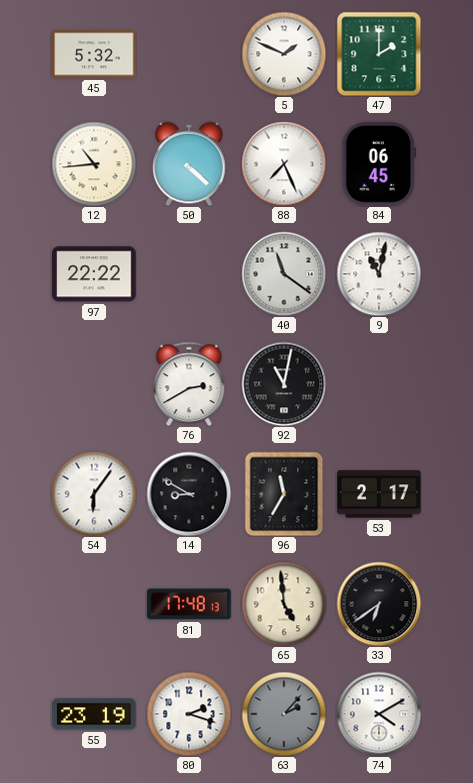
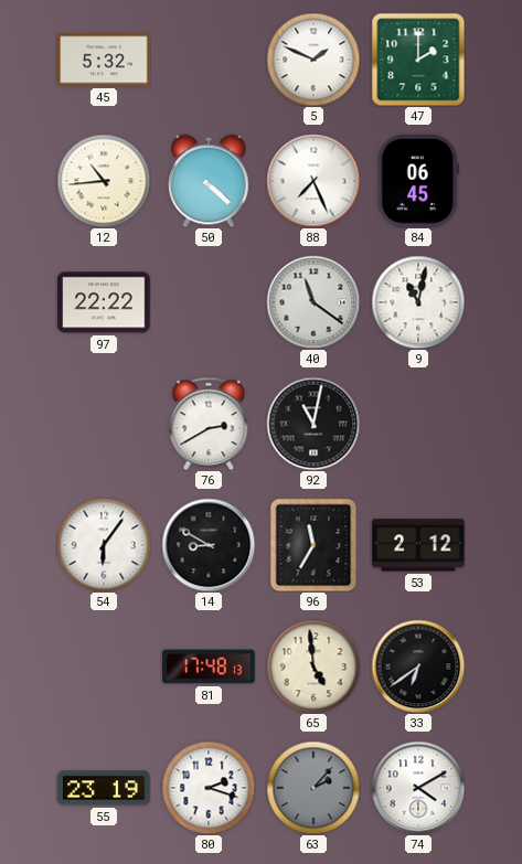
53: 2:17 -> 2:12
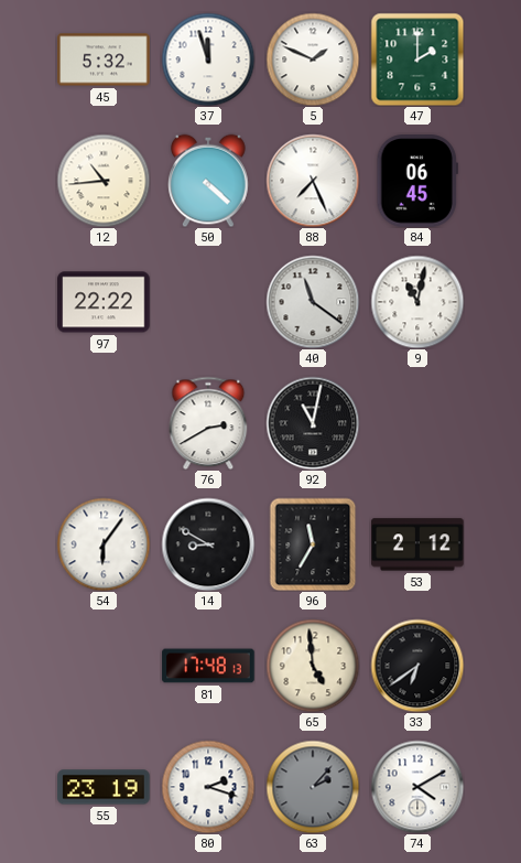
37: none -> 11:57
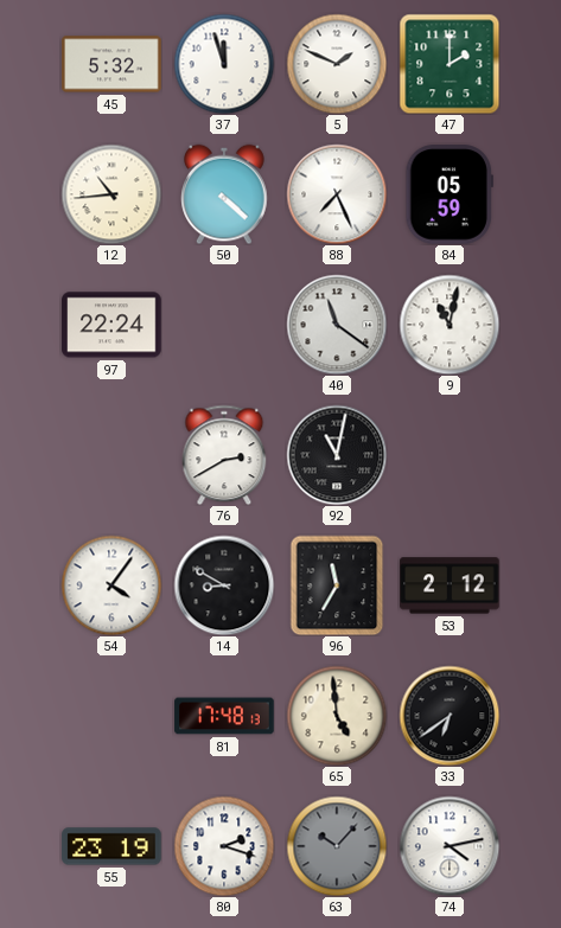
84: 06:45 -> 05:59
97: 22:22 -> 22:24
54: 6:06 -> 4:06
63: 2:07 -> 10:07
74: 4:10 -> 4:13
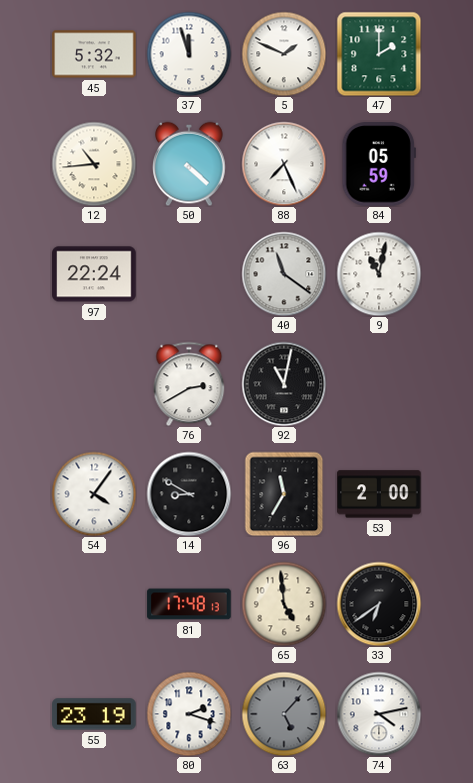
53: 2:12 -> 2:00
63: 10:07 -> 5:07
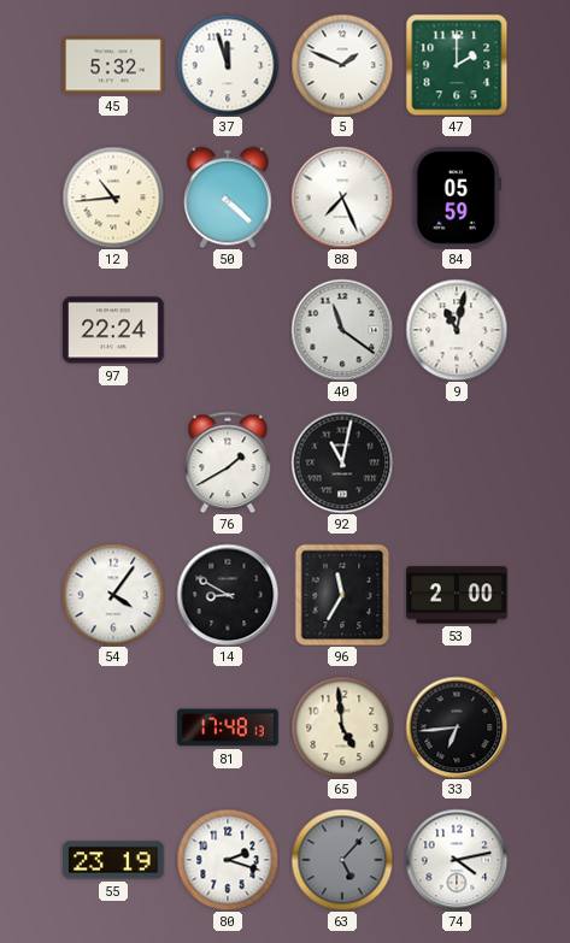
76: 2:40 -> 1:40
33: 6:39 -> 6:44
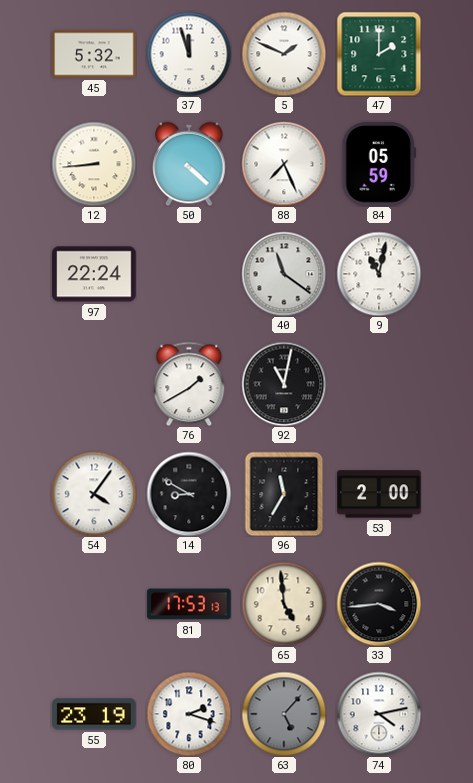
12: 10:44 -> 8:44
81: 17:48 -> 17:53
33: 6:44 -> 3:44
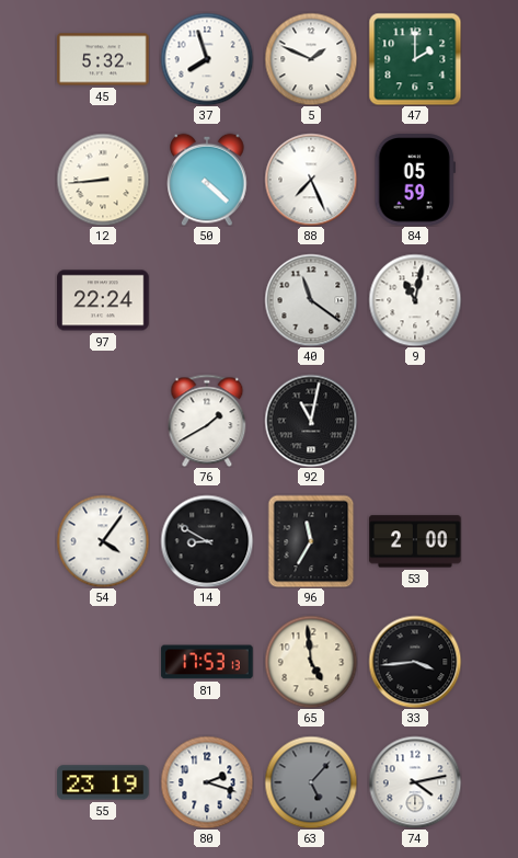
37: 11:57 -> 7:57
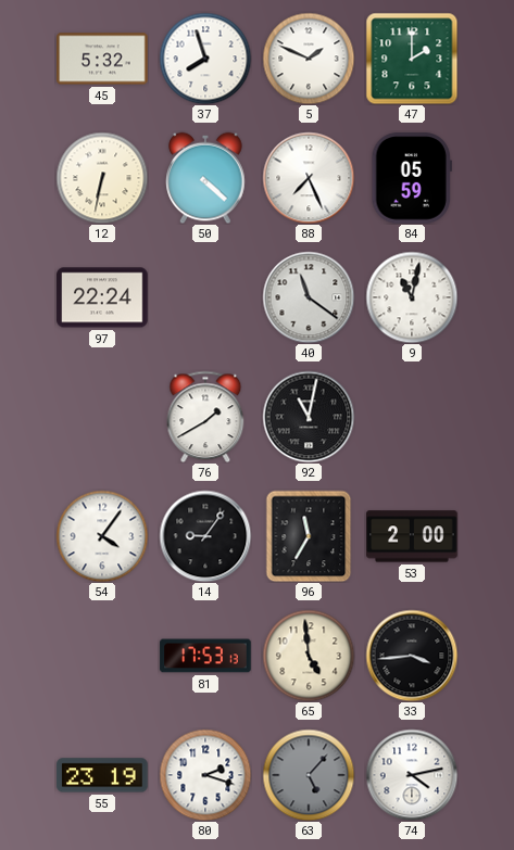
12: 8:44 -> 6:32
14: 8:50 -> 9:06
